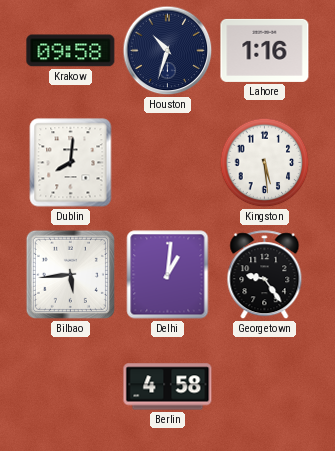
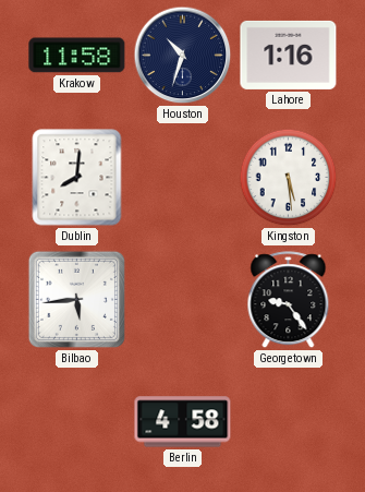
Krakow: 09:58 -> 11:58
Delhi: 1:01 -> none
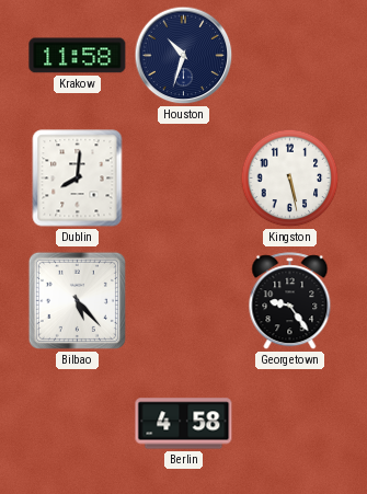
Lahore: 1:16 -> none
Kingston: 5:29 -> 5:28
Bilbao: 5:44 -> 5:23
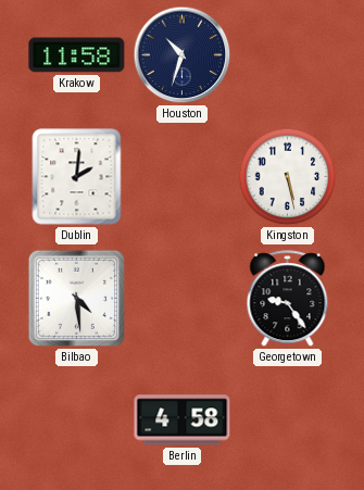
Dublin: 8:01 -> 2:01
Bilbao: 5:23 -> 4:29
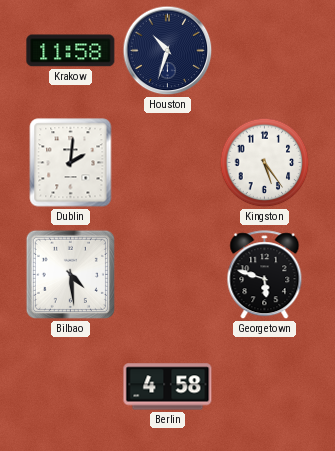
Kingston: 5:28 -> 5:24
Georgetown: 9:24 -> 5:48
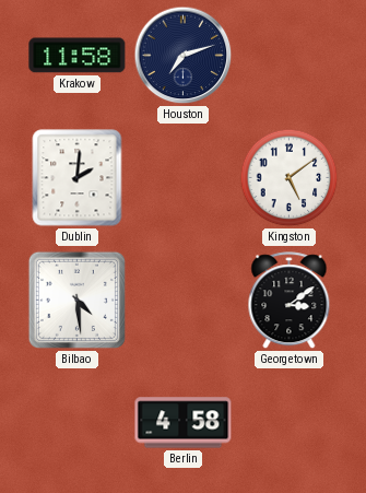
Houston: 10:33 -> 7:12
Kingston: 5:24 -> 5:09
Georgetown: 5:48 -> 3:09
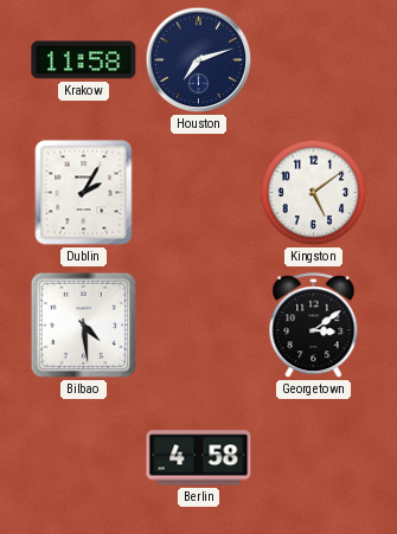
Dublin: 2:01 -> 2:05
